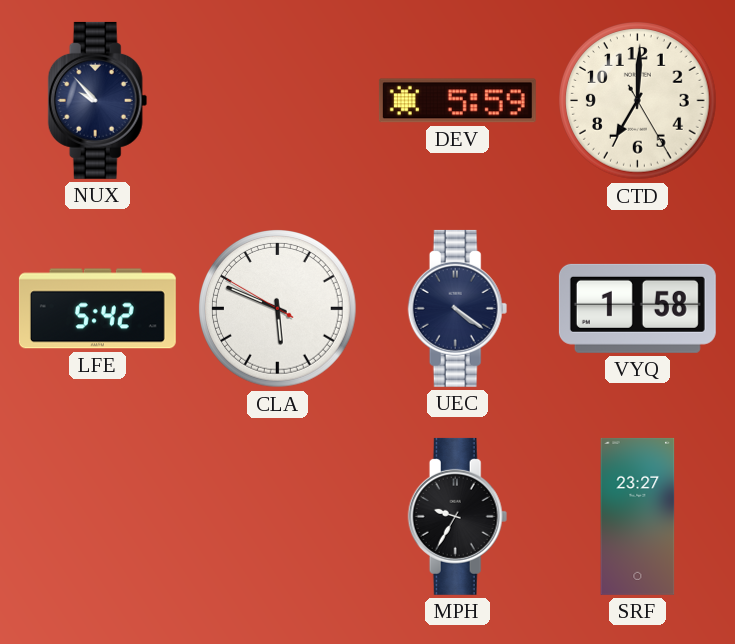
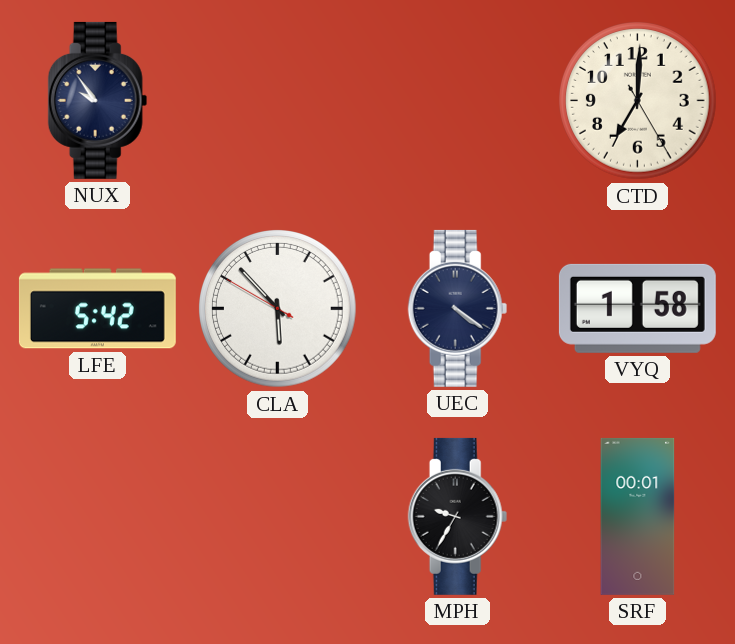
NUX: 9:53 -> 9:54
DEV: 5:59 -> none
CLA: 5:48 -> 5:52
SRF: 23:27 -> 00:01
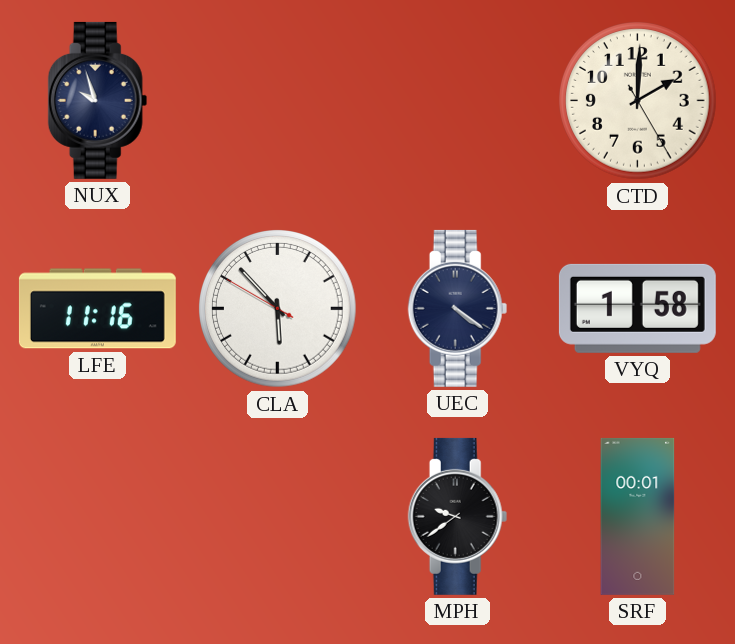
NUX: 9:54 -> 9:57
CTD: 7:00 -> 2:00
LFE: 5:42 -> 11:16
MPH: 9:35 -> 9:39
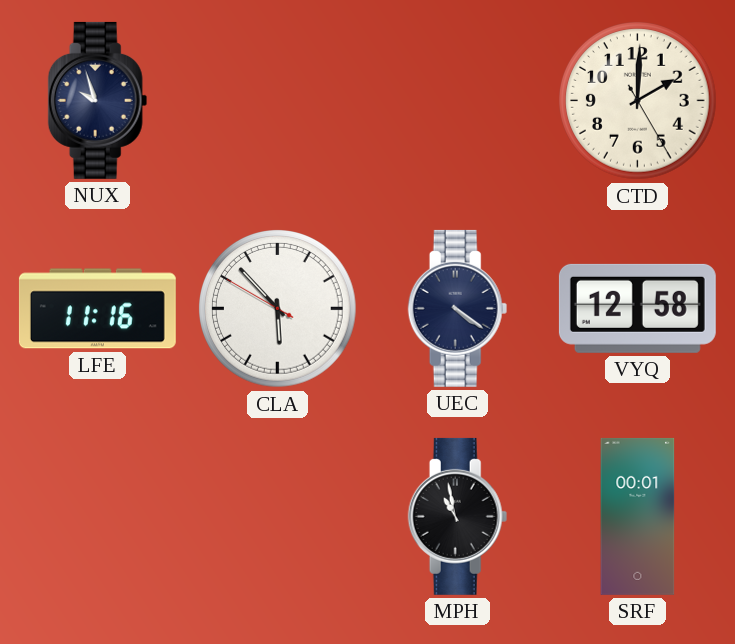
VYQ: 1:58 -> 12:58
MPH: 9:39 -> 10:58
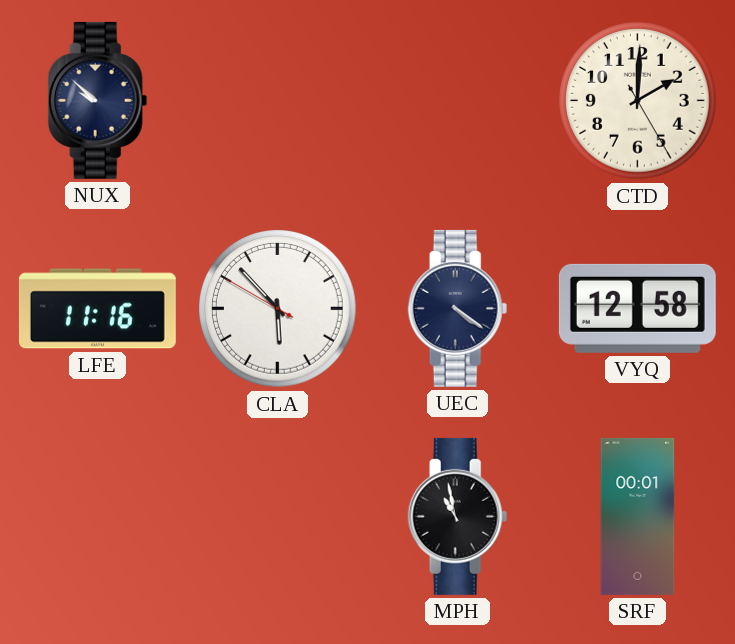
NUX: 9:57 -> 9:52
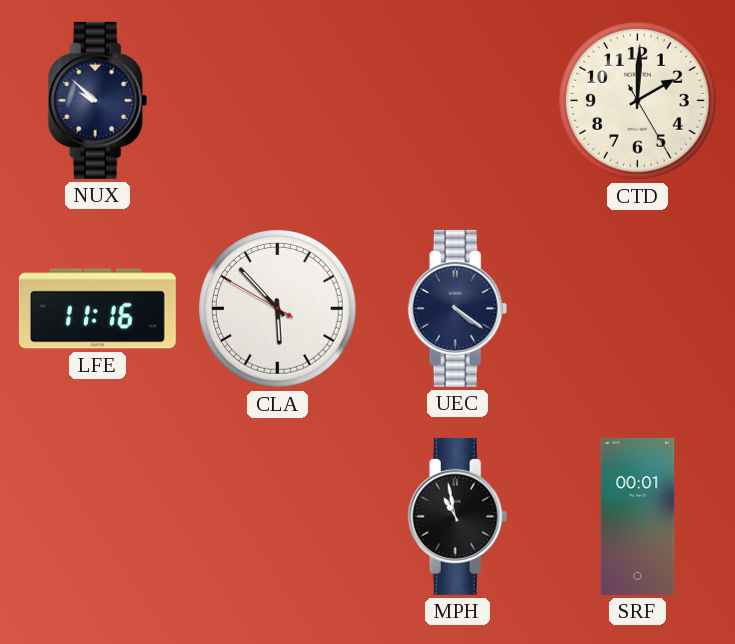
VYQ: 12:58 -> none
